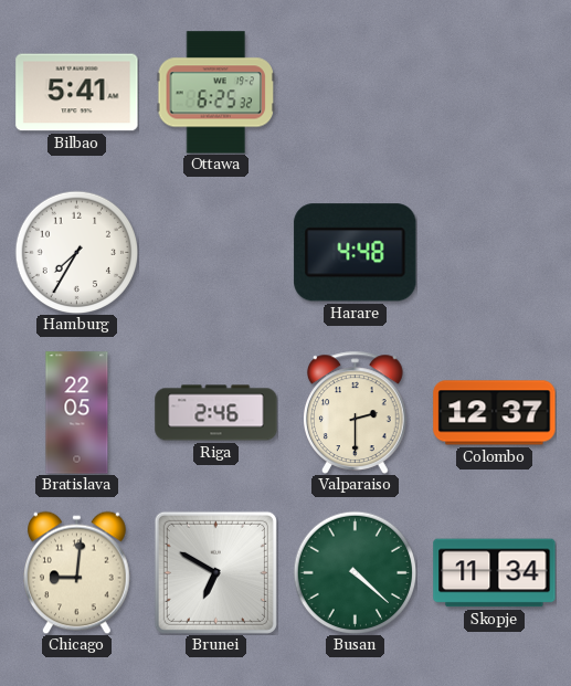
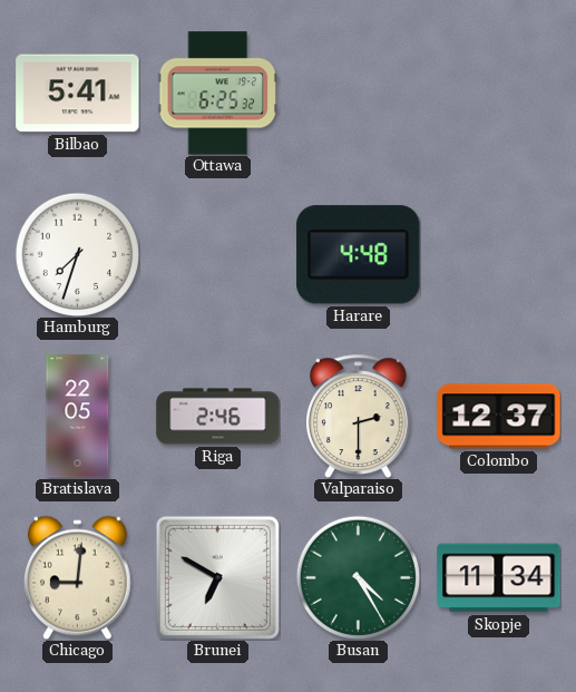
Hamburg: 7:35 -> 7:33
Busan: 4:22 -> 4:25
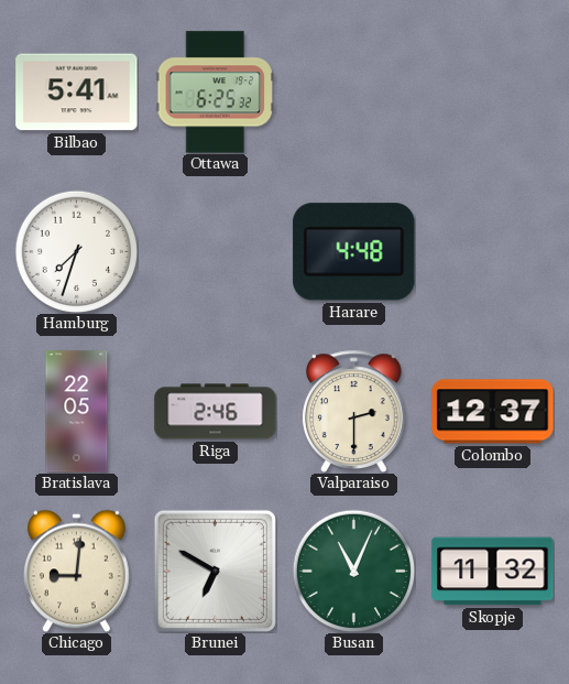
Busan: 4:25 -> 11:04
Skopje: 11:34 -> 11:32
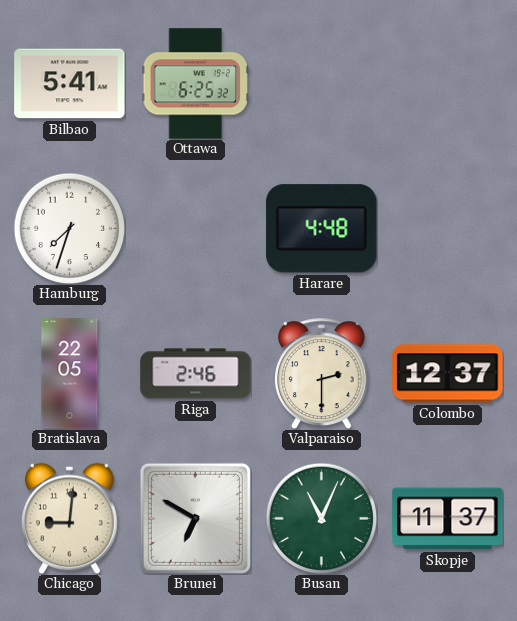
Skopje: 11:32 -> 11:37
